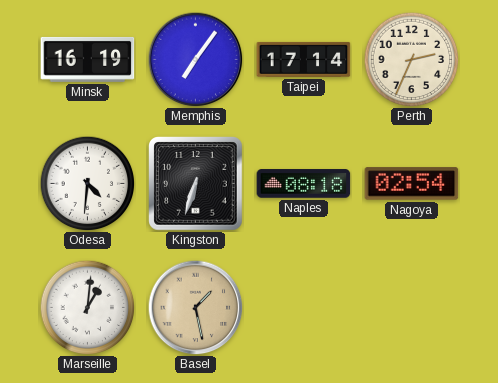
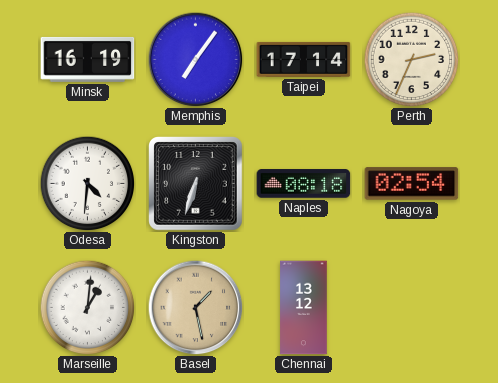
Chennai: none -> 13:12
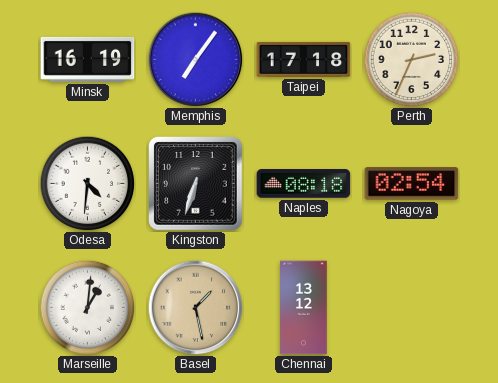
Taipei: 17:14 -> 17:18
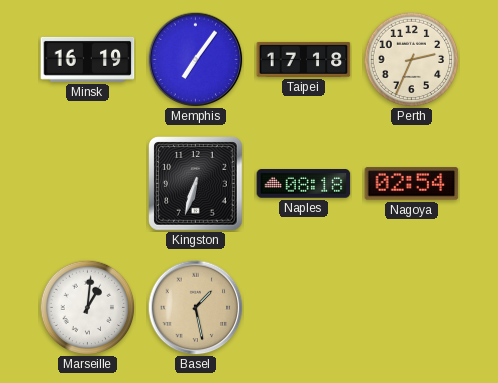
Odesa: 4:31 -> none
Chennai: 13:12 -> none
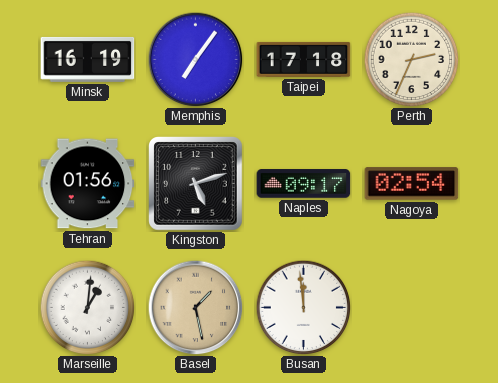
Tehran: none -> 01:56
Kingston: 6:33 -> 5:12
Naples: 08:18 -> 09:17
Busan: none -> 11:59
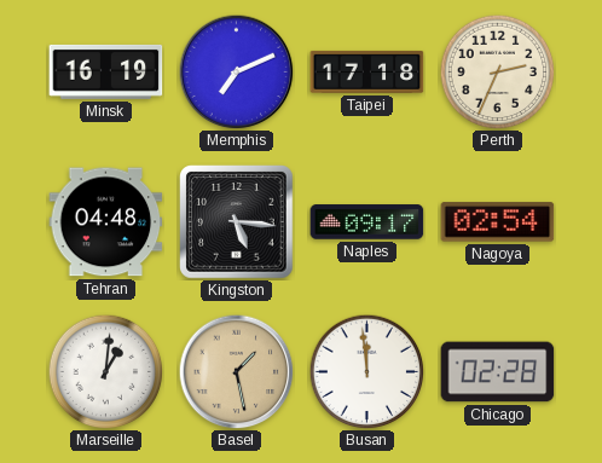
Memphis: 7:06 -> 7:11
Tehran: 01:56 -> 04:48
Kingston: 5:12 -> 5:16
Chicago: none -> 02:28
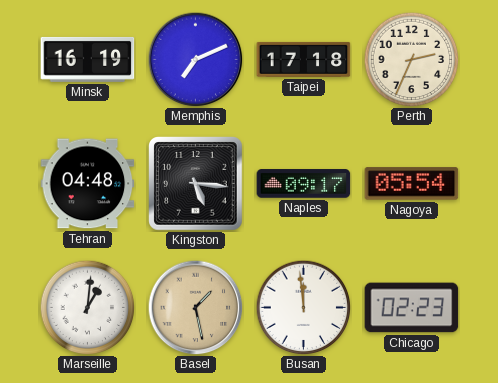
Nagoya: 02:54 -> 05:54
Chicago: 02:28 -> 02:23
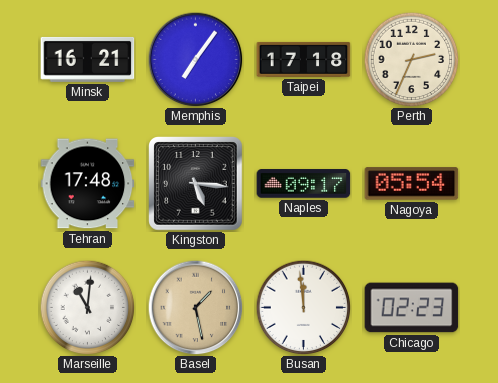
Minsk: 16:19 -> 16:21
Memphis: 7:11 -> 7:06
Tehran: 04:48 -> 17:48
Marseille: 1:01 -> 11:01
